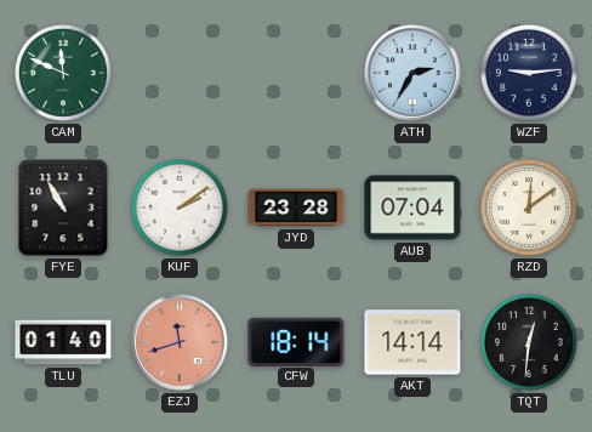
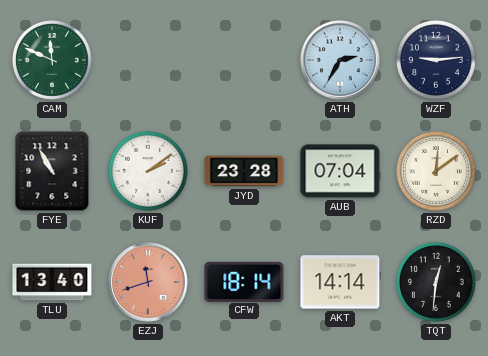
TLU: 01:40 -> 13:40
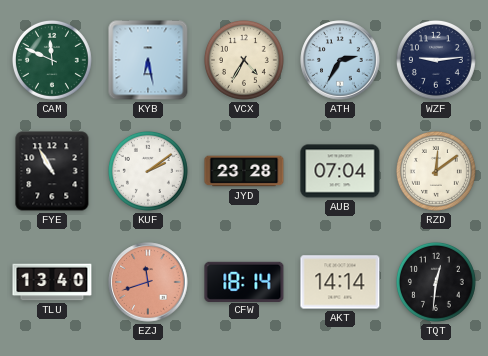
KYB: none -> 6:28
VCX: none -> 4:35
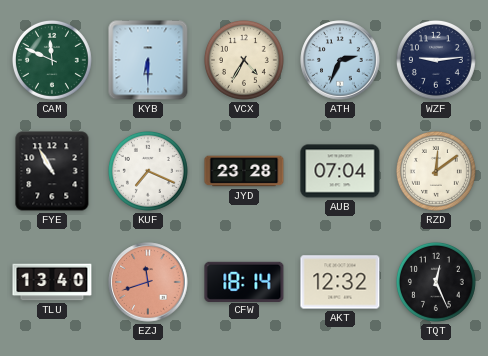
KYB: 6:28 -> 6:30
ATH: 2:35 -> 2:34
KUF: 2:09 -> 7:19
AKT: 14:14 -> 12:32
TQT: 12:31 -> 12:26
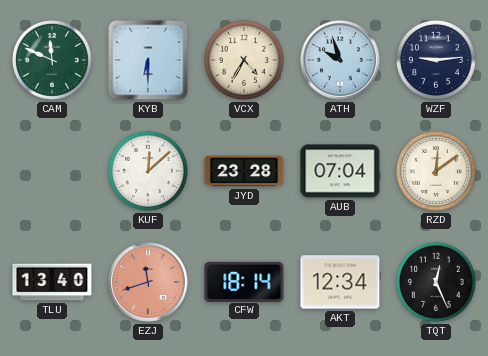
ATH: 2:34 -> 9:57
FYE: 10:55 -> none
KUF: 7:19 -> 12:08
AKT: 12:32 -> 12:34
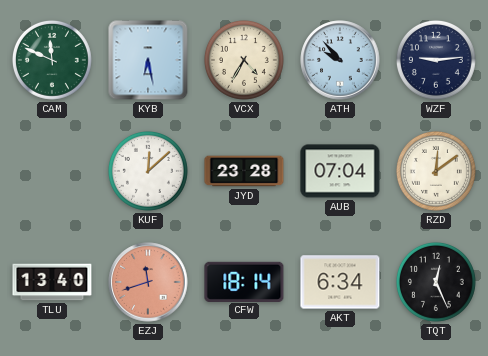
KYB: 6:30 -> 6:28
ATH: 9:57 -> 9:53
AKT: 12:34 -> 6:34
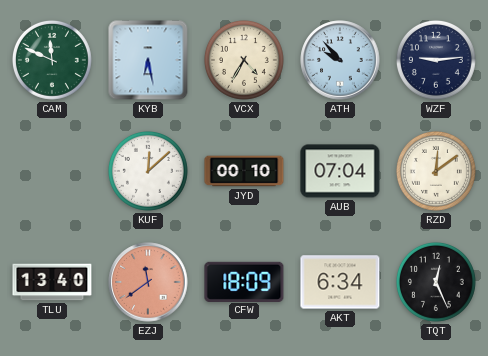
JYD: 23:28 -> 00:10
EZJ: 11:42 -> 11:39
CFW: 18:14 -> 18:09
